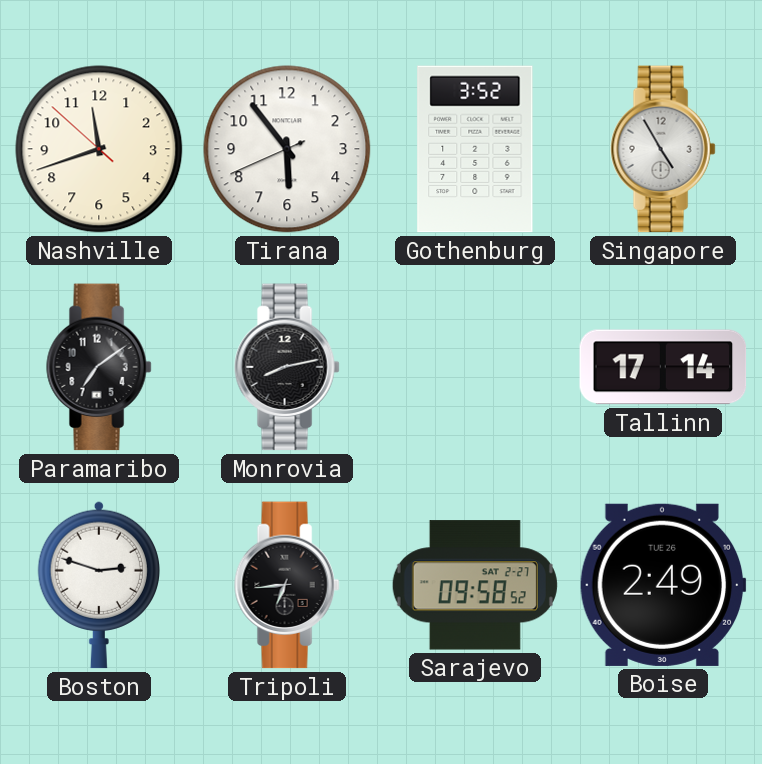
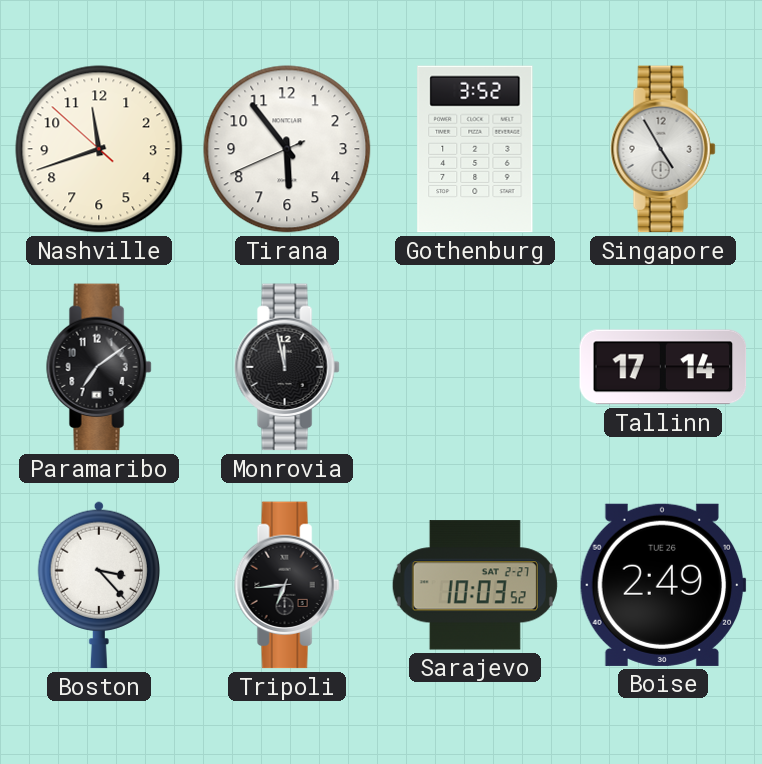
Monrovia: 8:13 -> 11:58
Boston: 2:48 -> 3:23
Sarajevo: 09:58 -> 10:03
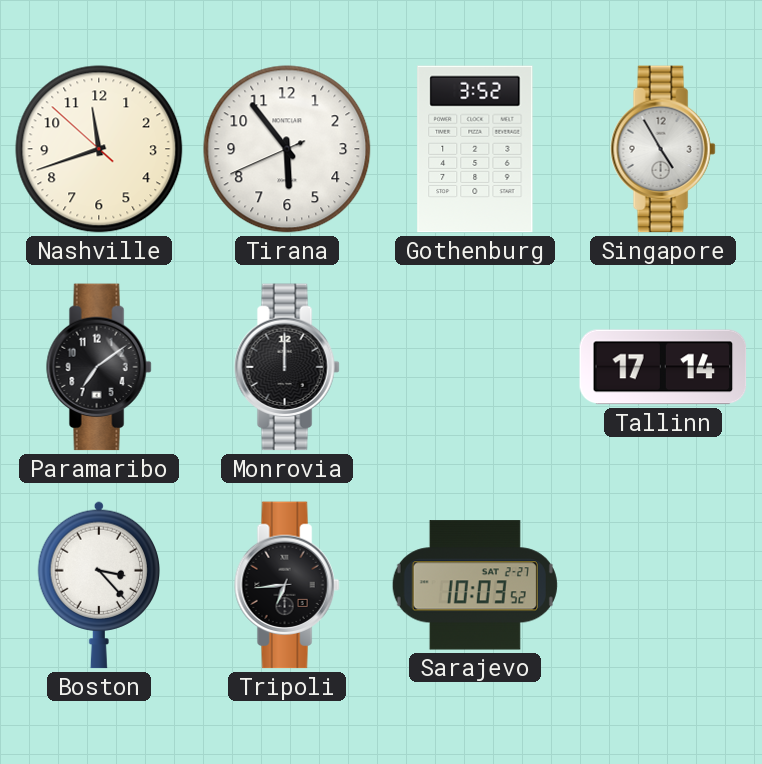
Monrovia: 11:58 -> 12:00
Boise: 2:49 -> none
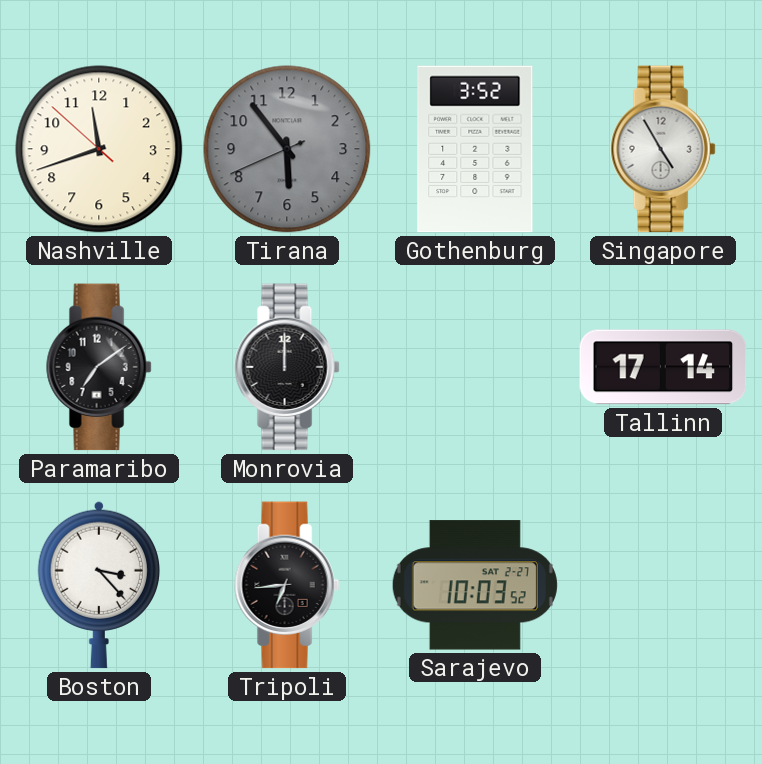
Tirana dial: white -> grey
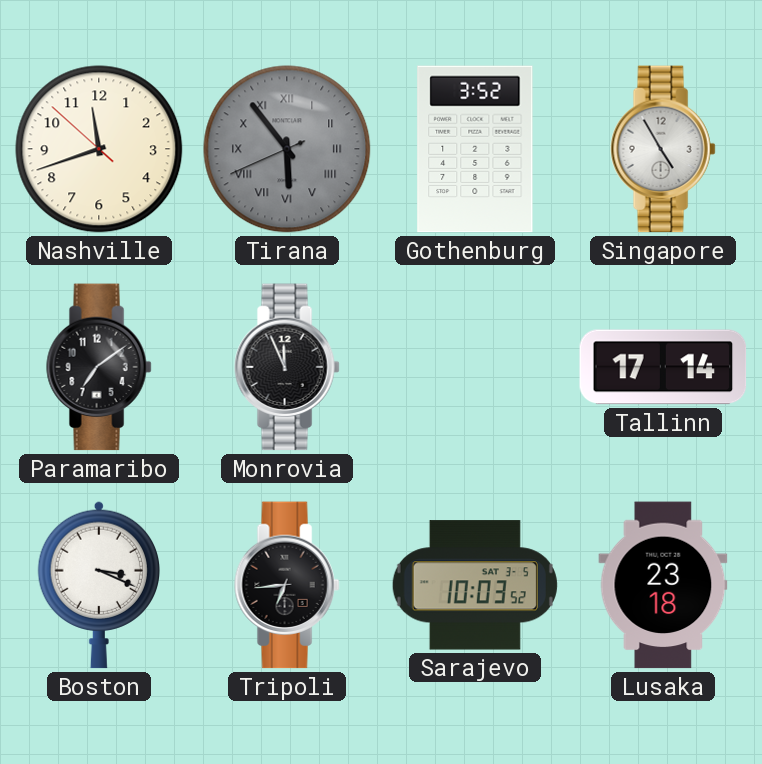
Tirana numerals: Arabic -> Roman
Monrovia: 12:00 -> 11:56
Boston: 3:23 -> 3:19
Sarajevo date: SAT 2-27 -> SAT 3-5
Lusaka: none -> 23:18
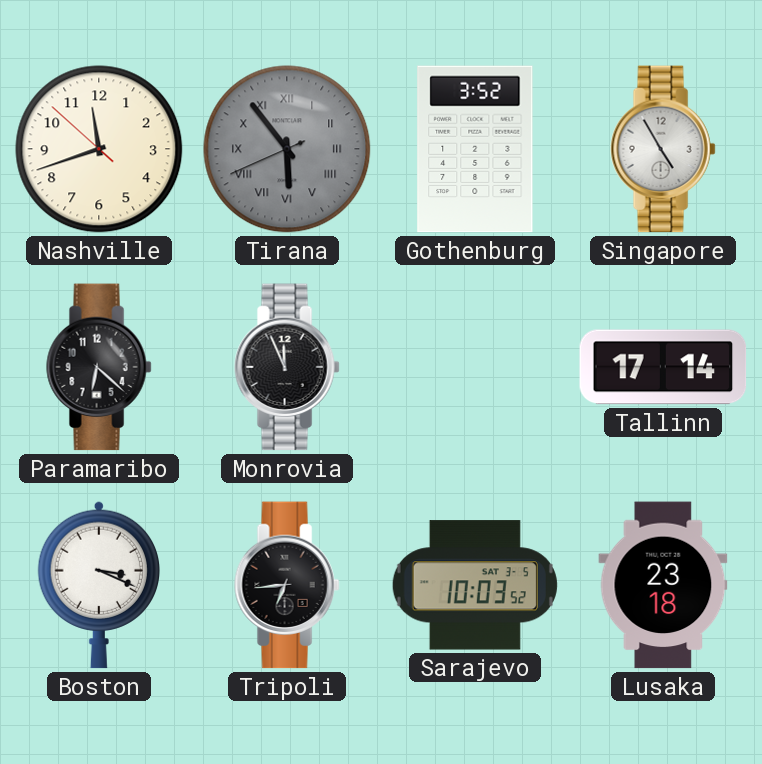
Paramaribo: 7:09 -> 6:22
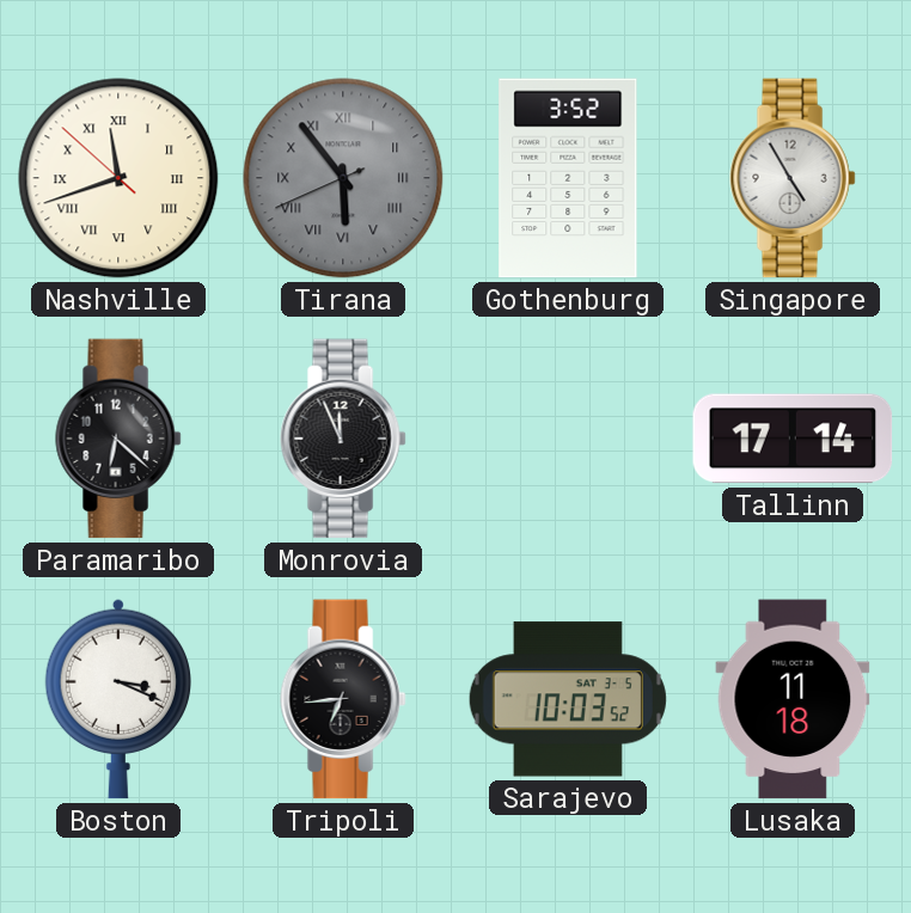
Nashville numerals: Arabic -> Roman
Lusaka: 23:18 -> 11:18
